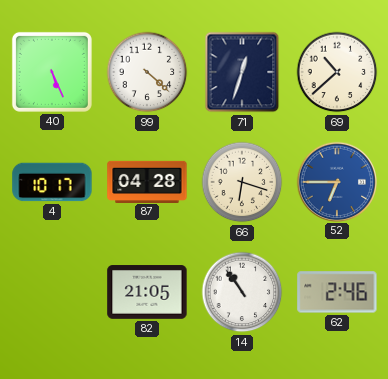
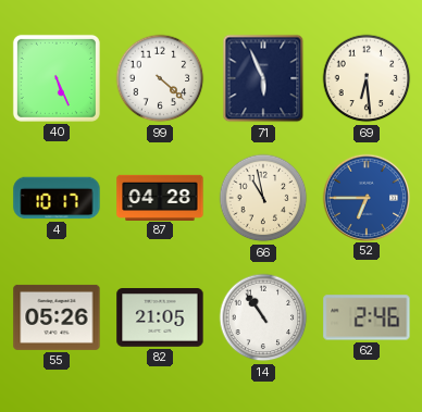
71: 12:33 -> 5:56
69: 10:38 -> 6:29
66: 6:18 -> 10:58
55: none -> 05:26
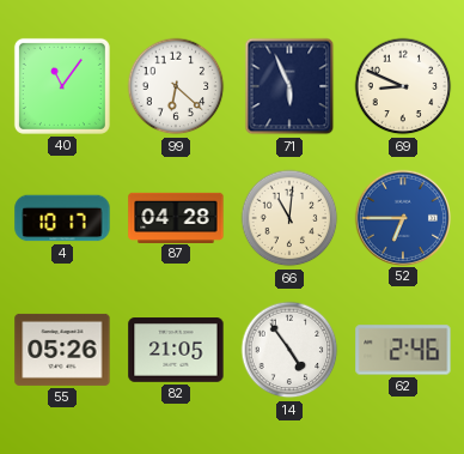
40: 5:26 -> 11:06
99: 4:22 -> 6:22
69: 6:29 -> 8:49
66: 10:58 -> 11:01
14: 10:54 -> 4:54
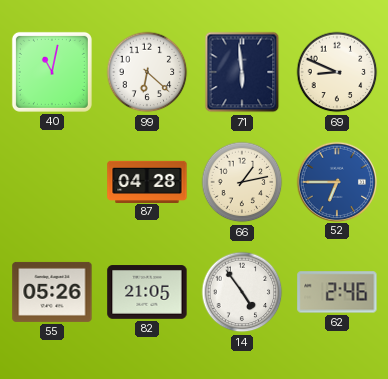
40: 11:06 -> 11:02
71: 5:56 -> 5:59
4: 10:17 -> none
66: 11:01 -> 1:13
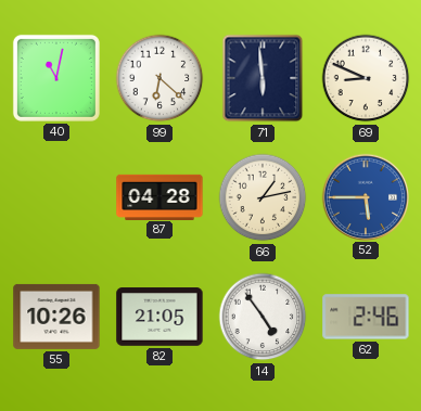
52: 6:45 -> 5:45
55: 05:26 -> 10:26
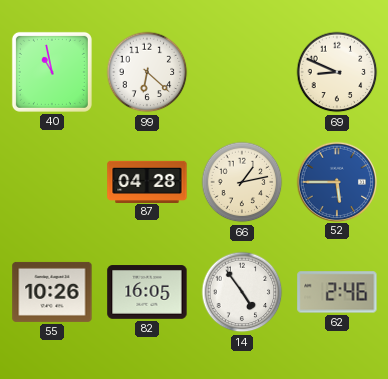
40: 11:02 -> 10:58
71: 5:59 -> none
82: 21:05 -> 16:05
